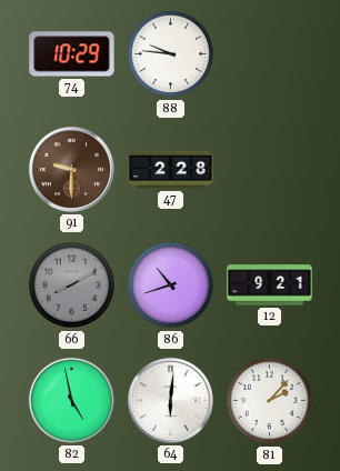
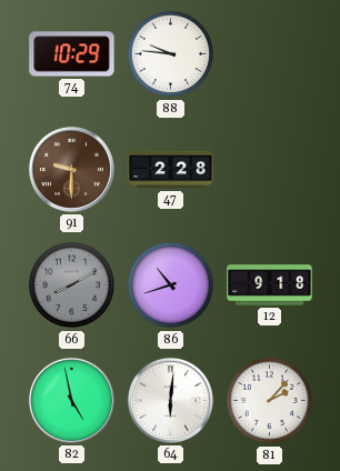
12: 9:21 -> 9:18
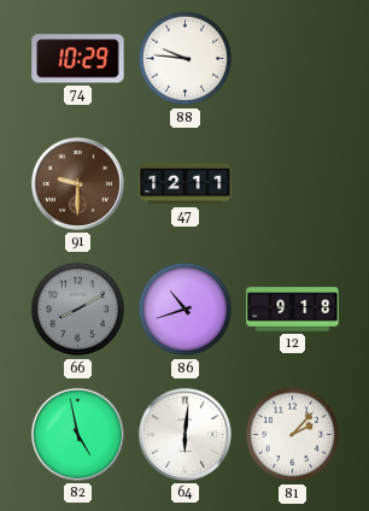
47: 2:28 -> 12:11
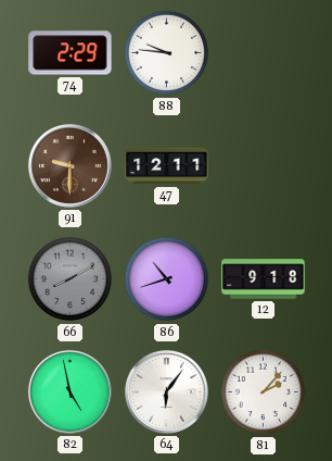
74: 10:29 -> 2:29
64: 6:01 -> 6:06
